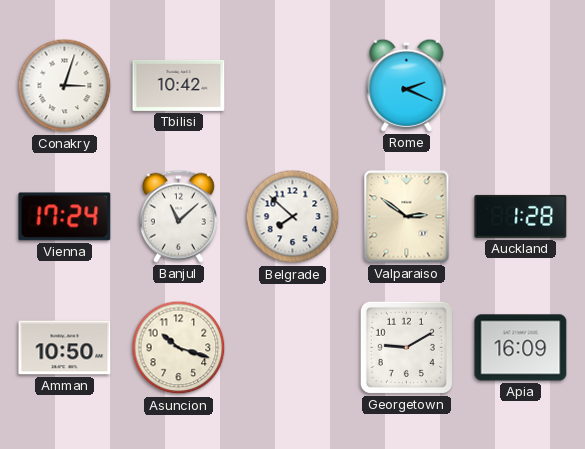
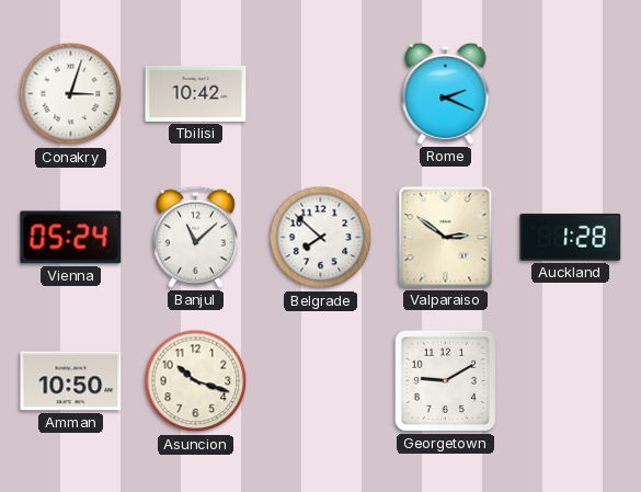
Vienna: 17:24 -> 05:24
Apia: 16:09 -> none
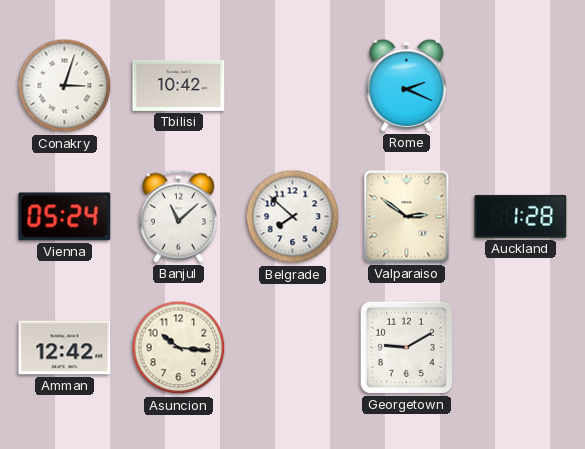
Amman: 10:50 -> 12:42
Asuncion: 10:18 -> 10:16
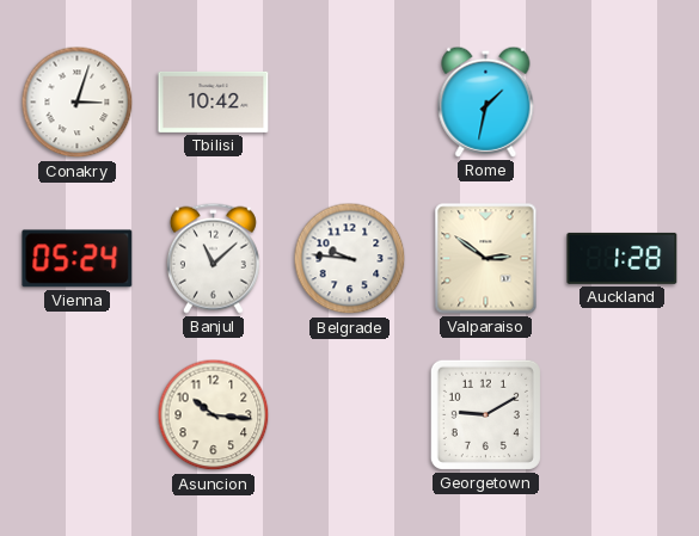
Rome: 2:19 -> 1:32
Belgrade: 7:52 -> 9:46
Amman: 12:42 -> none
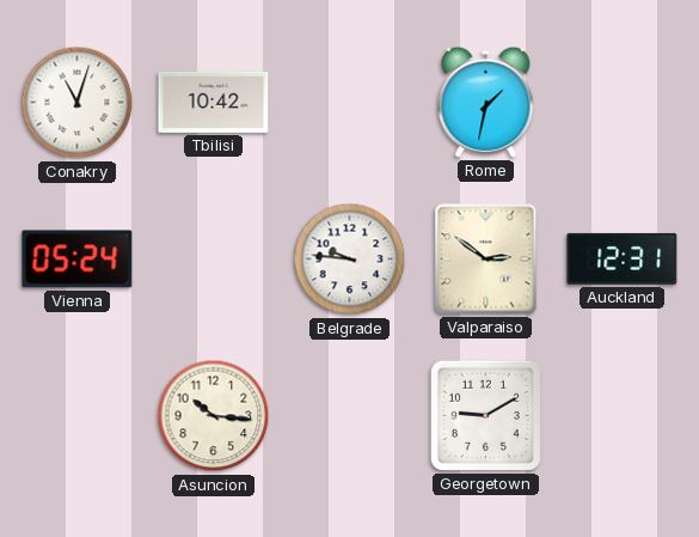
Conakry: 3:03 -> 11:03
Banjul: 11:08 -> none
Auckland: 1:28 -> 12:31
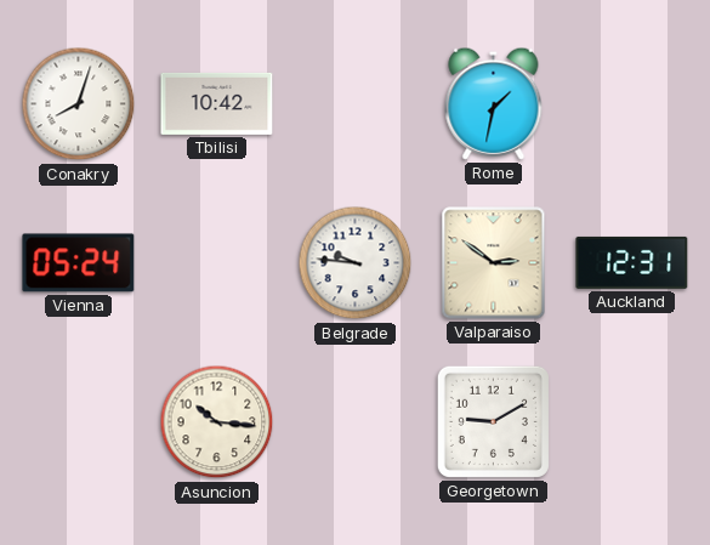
Conakry: 11:03 -> 8:03
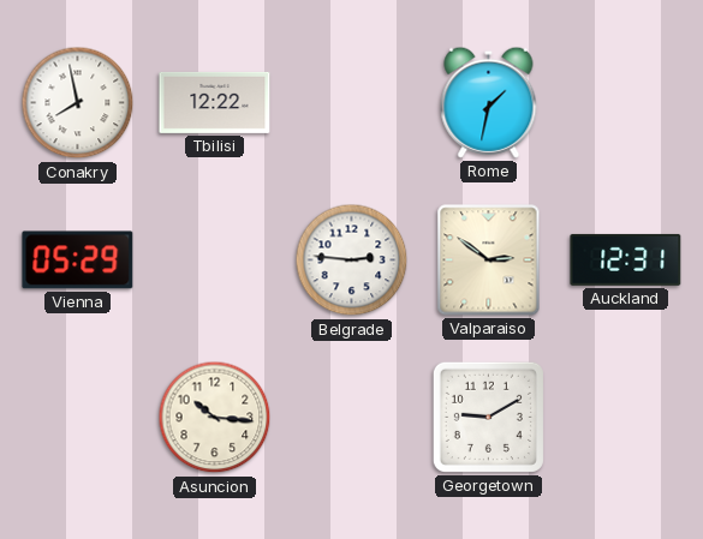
Conakry: 8:03 -> 7:58
Tbilisi: 10:42 -> 12:22
Vienna: 05:24 -> 05:29
Belgrade: 9:46 -> 2:46
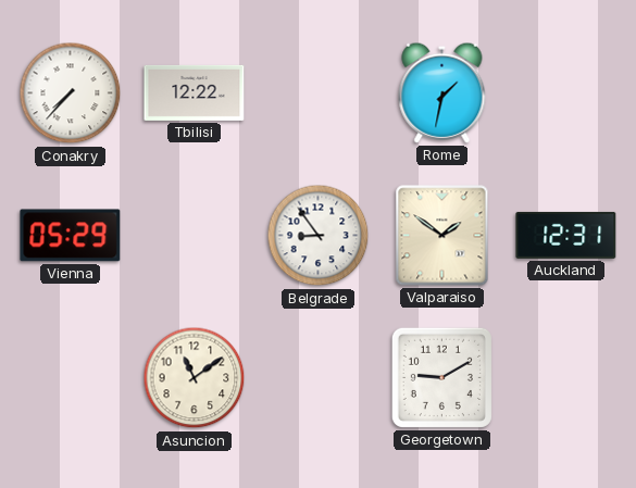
Conakry: 7:58 -> 7:37
Belgrade: 2:46 -> 8:54
Valparaiso: 2:51 -> 1:51
Asuncion: 10:16 -> 11:09
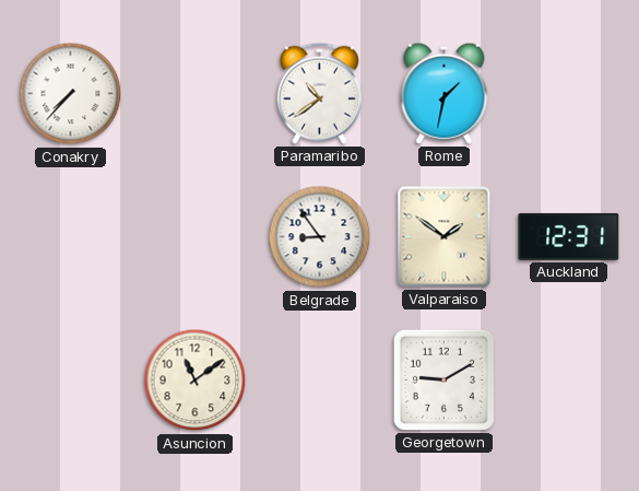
Tbilisi: 12:22 -> none
Paramaribo: none -> 10:39
Vienna: 05:29 -> none
